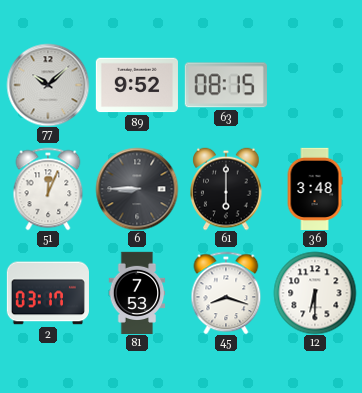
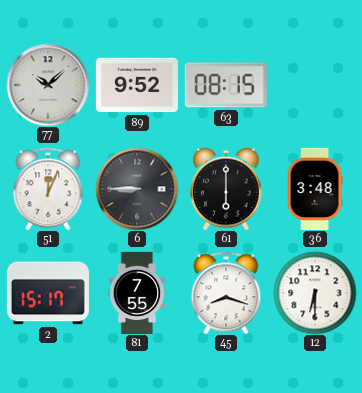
2: 03:17 -> 15:17
81: 7:53 -> 7:55
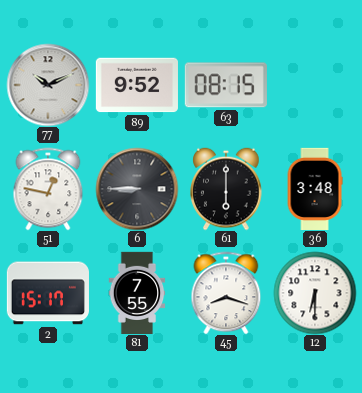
77: 10:08 -> 10:11
51: 12:04 -> 12:47
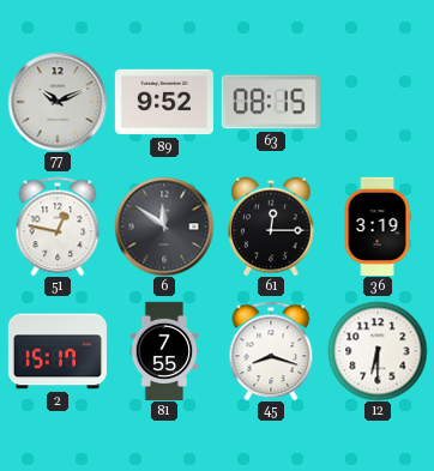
6: 8:45 -> 11:51
61: 6:00 -> 12:15
36: 3:48 -> 3:19
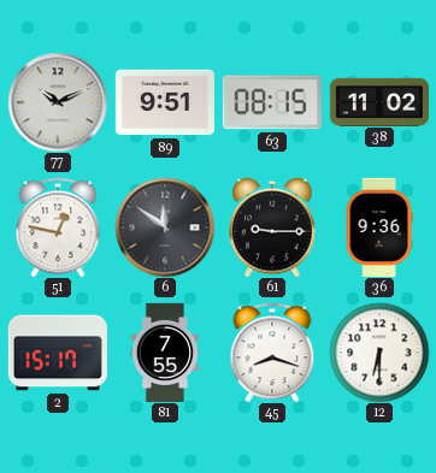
89: 9:52 -> 9:51
38: none -> 11:02
61: 12:15 -> 9:15
36: 3:19 -> 9:36
